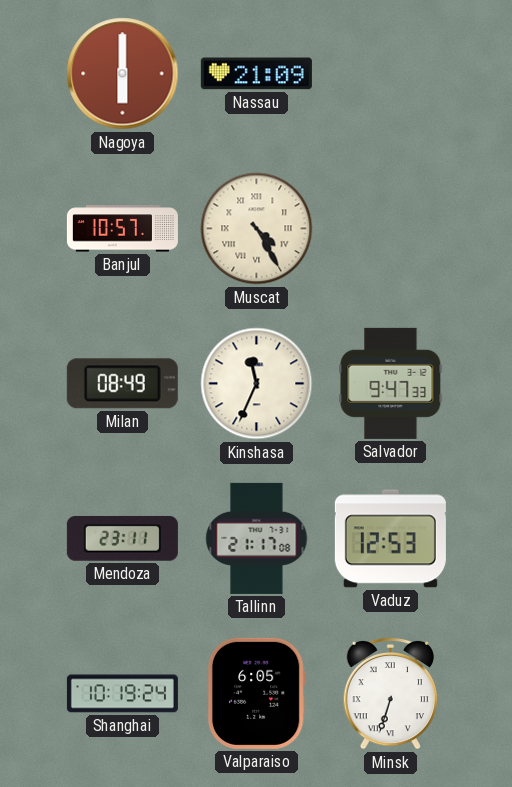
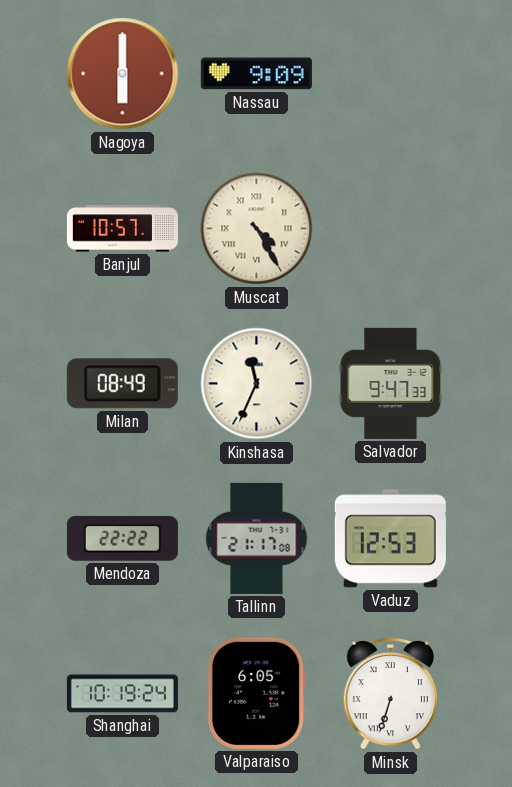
Nassau: 21:09 -> 9:09
Mendoza: 23:11 -> 22:22
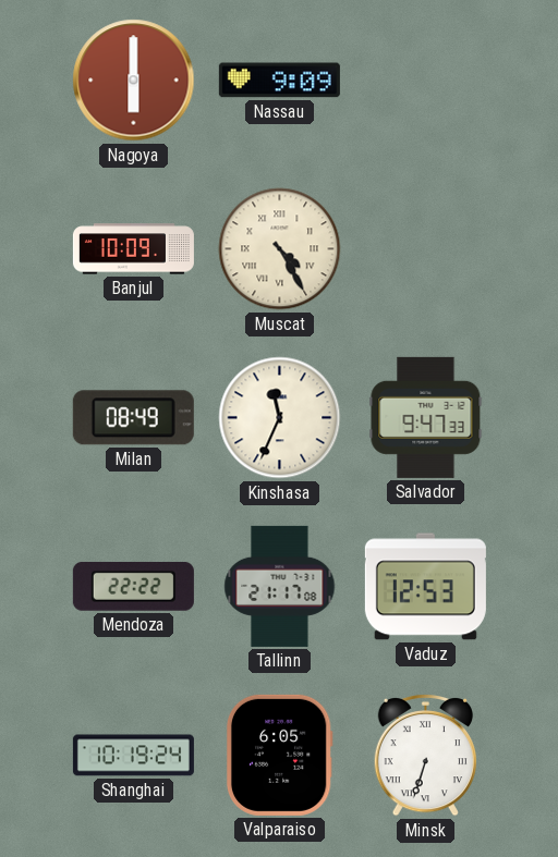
Banjul: 10:57 -> 10:09
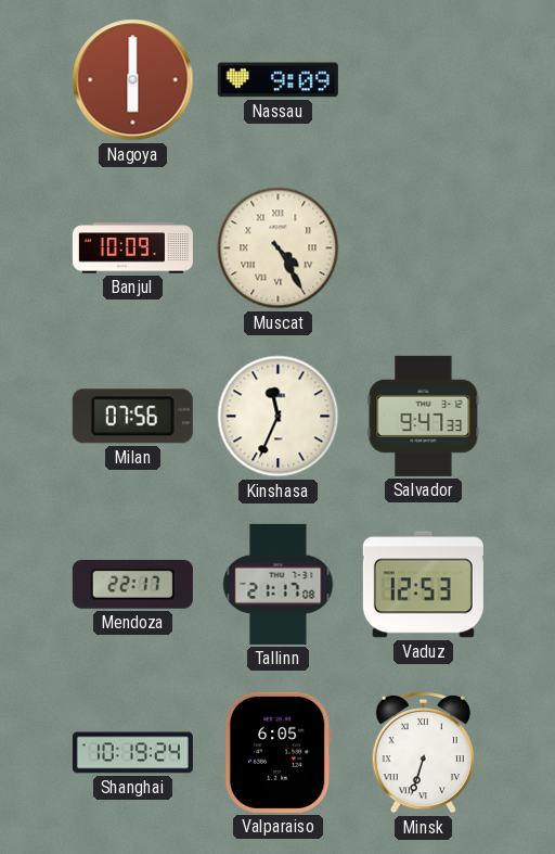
Milan: 08:49 -> 07:56
Mendoza: 22:22 -> 22:17
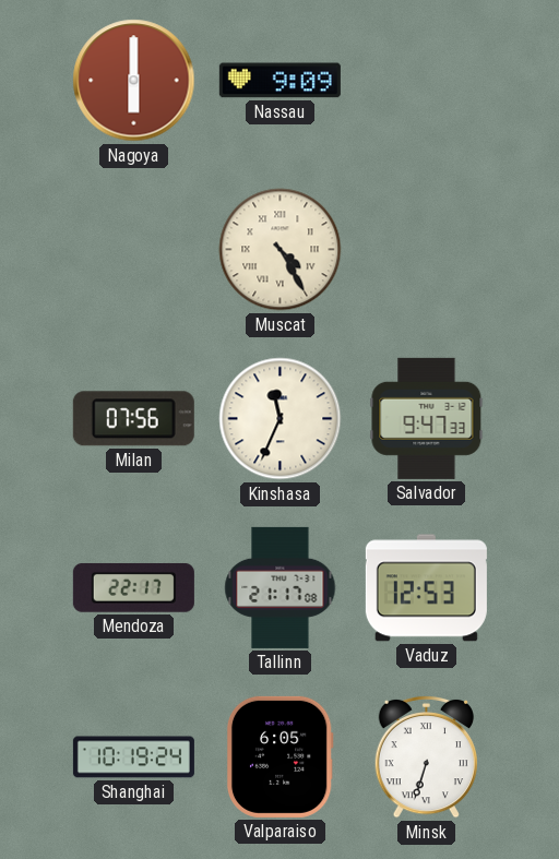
Banjul: 10:09 -> none
